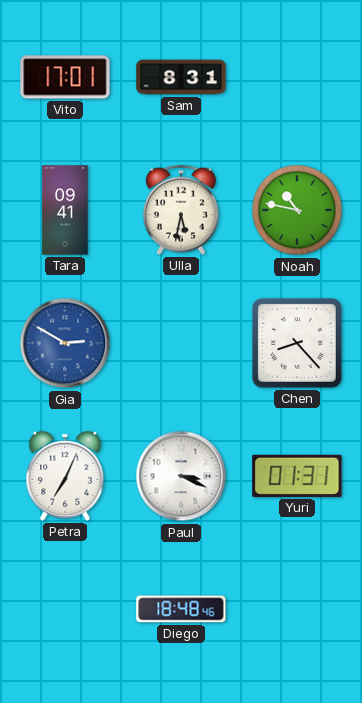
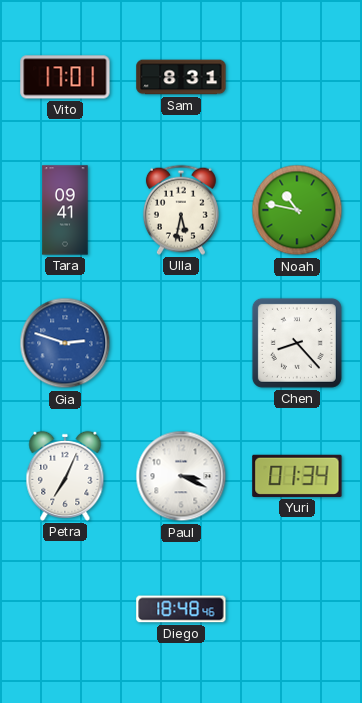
Gia: 2:50 -> 2:48
Yuri: 01:31 -> 01:34
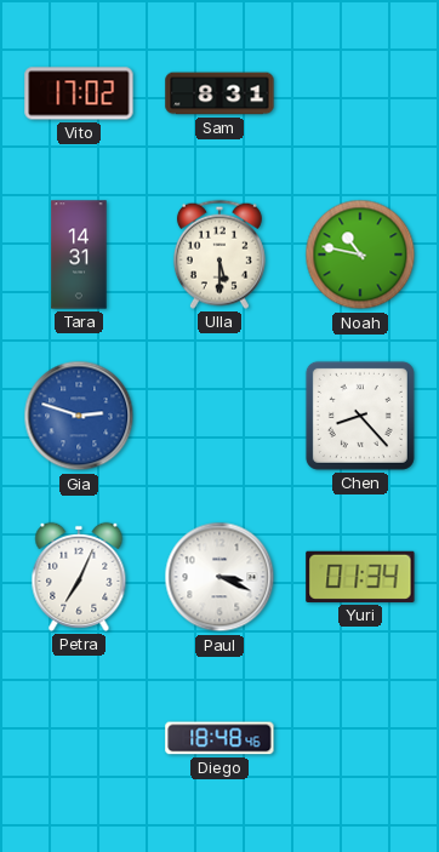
Vito: 17:01 -> 17:02
Tara: 09:41 -> 14:31
Ulla: 5:32 -> 5:30
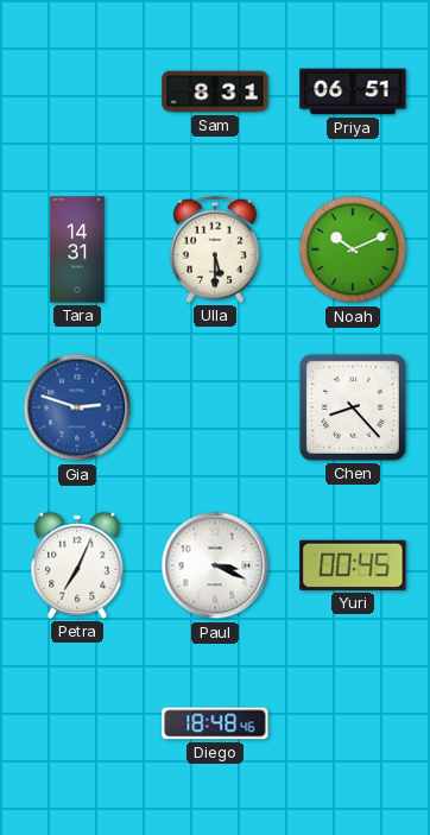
Vito: 17:02 -> none
Priya: none -> 06:51
Noah: 10:47 -> 10:11
Yuri: 01:34 -> 00:45
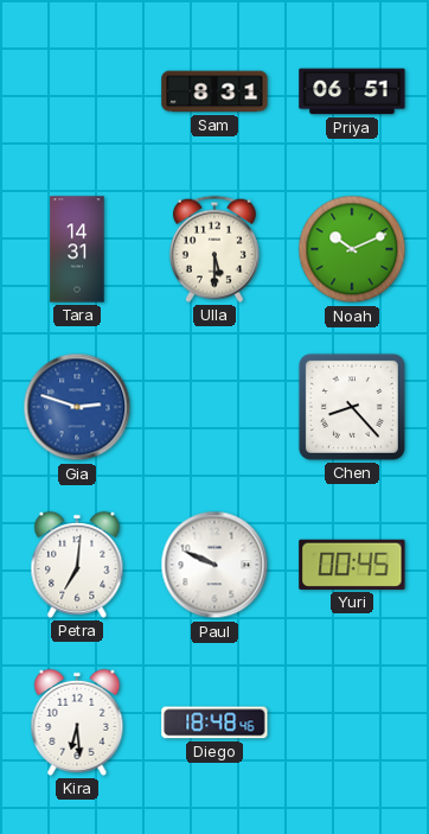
Petra: 7:04 -> 7:01
Paul: 3:19 -> 9:49
Kira: none -> 6:29
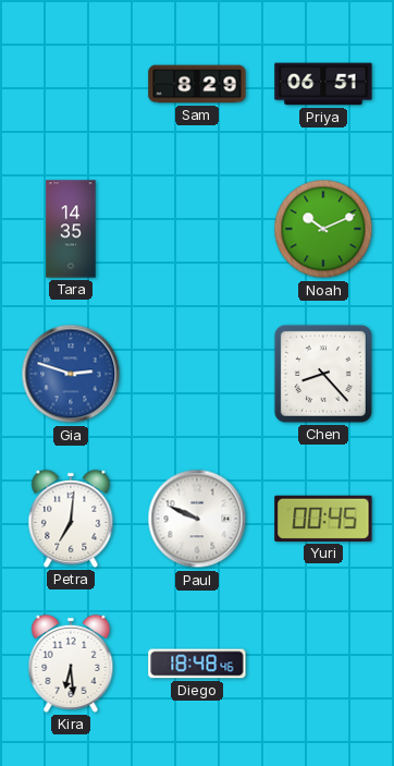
Sam: 8:31 -> 8:29
Tara: 14:31 -> 14:35
Ulla: 5:30 -> none
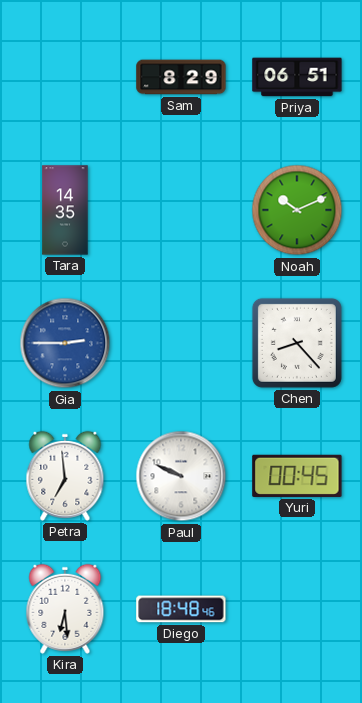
Gia: 2:48 -> 2:45
Petra: 7:01 -> 6:59
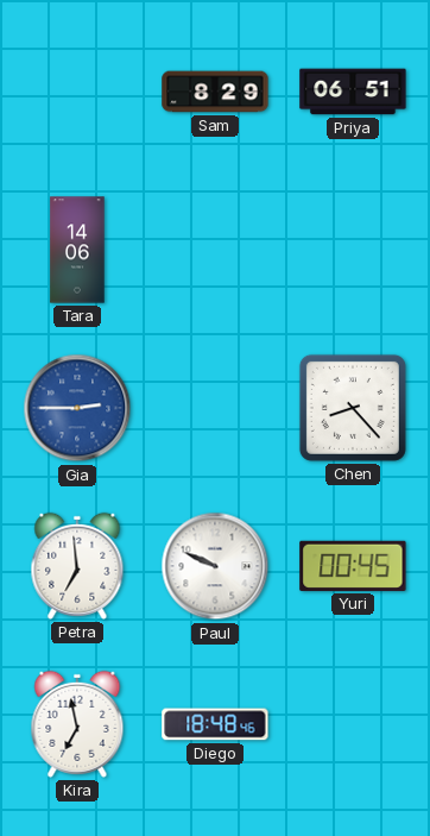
Tara: 14:35 -> 14:06
Noah: 10:11 -> none
Kira: 6:29 -> 6:58
